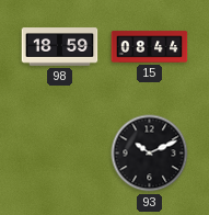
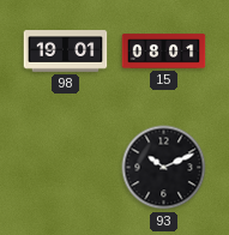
98: 18:59 -> 19:01
15: 08:44 -> 08:01
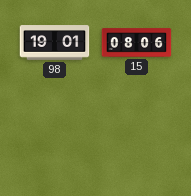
15: 08:01 -> 08:06
93: 10:11 -> none
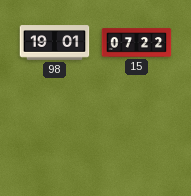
15: 08:06 -> 07:22
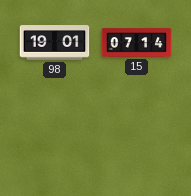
15: 07:22 -> 07:14
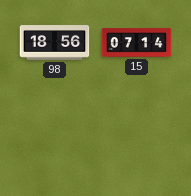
98: 19:01 -> 18:56
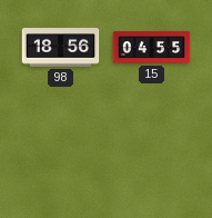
15: 07:14 -> 04:55
